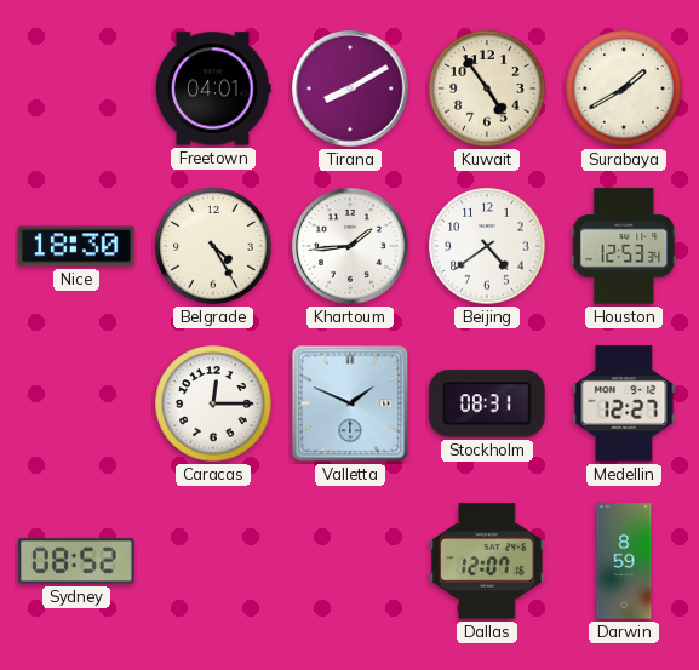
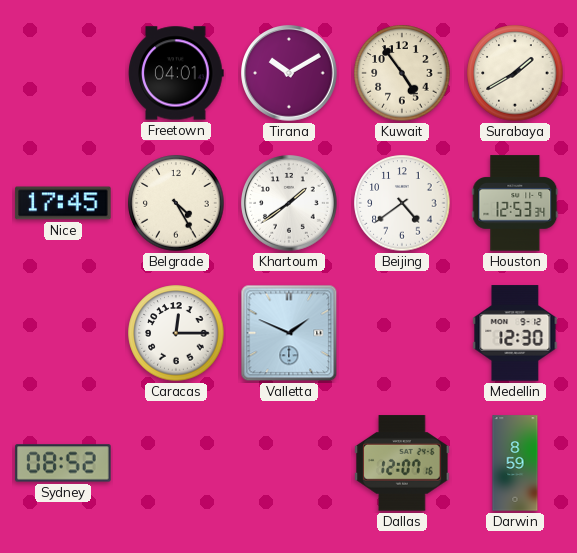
Tirana: 8:10 -> 10:10
Nice: 18:30 -> 17:45
Khartoum: 1:44 -> 1:39
Stockholm: 08:31 -> none
Medellin: 12:27 -> 12:30
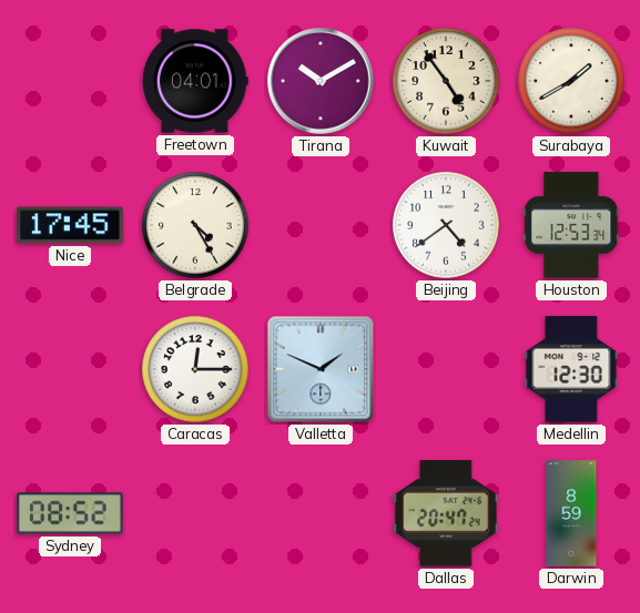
Khartoum: 1:39 -> none
Dallas: 12:07 -> 20:47
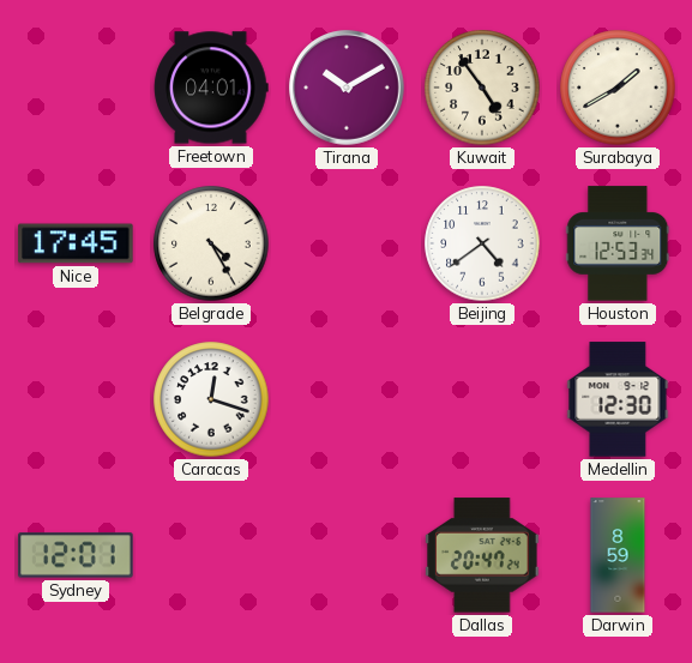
Caracas: 12:15 -> 12:18
Valletta: 1:49 -> none
Sydney: 08:52 -> 12:01
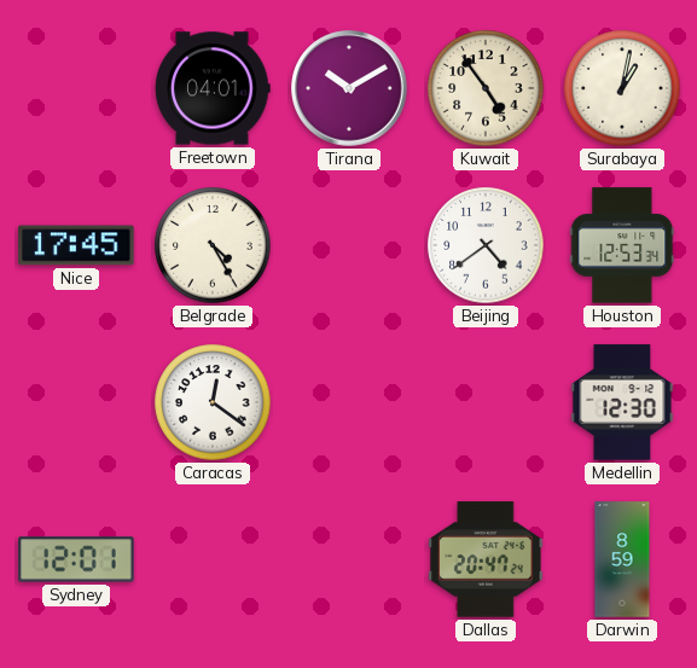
Surabaya: 1:40 -> 1:02
Caracas: 12:18 -> 12:21
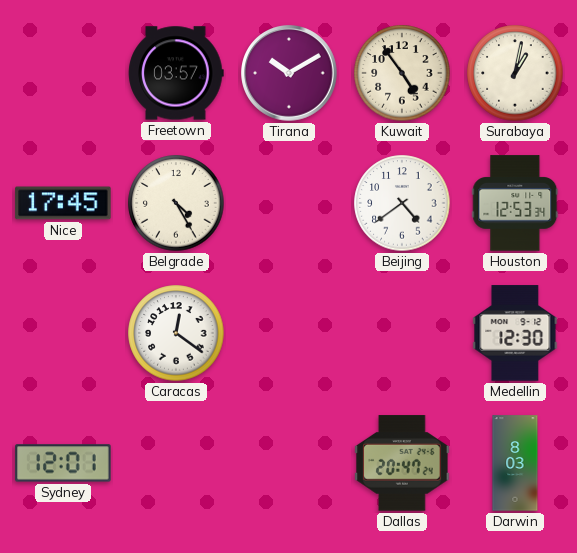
Freetown: 04:01 -> 03:57
Darwin: 8:59 -> 8:03
